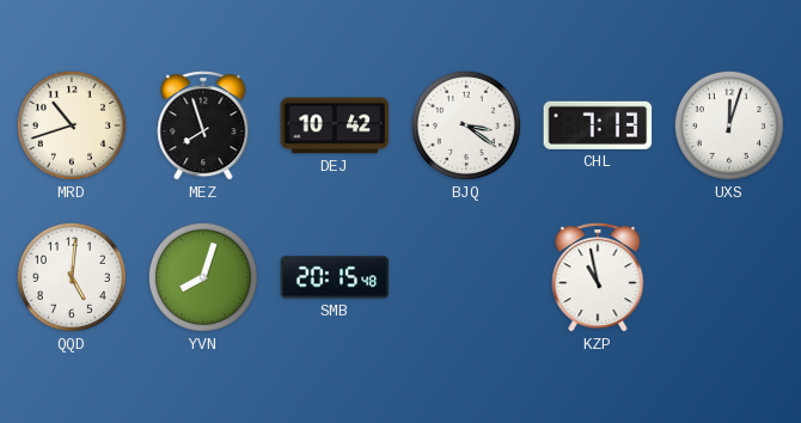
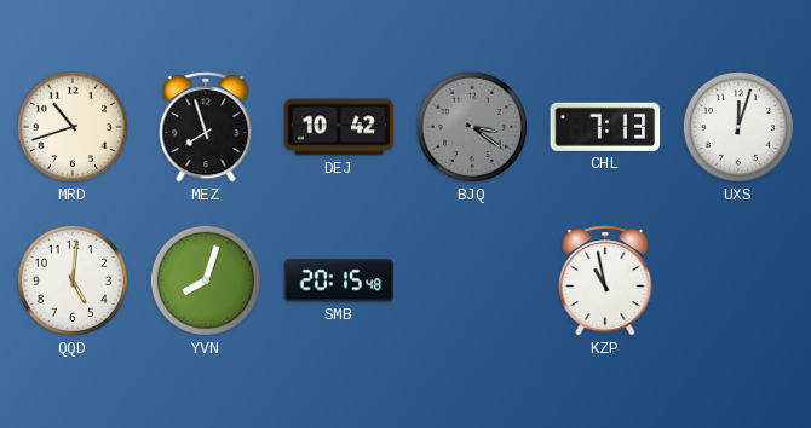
BJQ dial: white -> grey
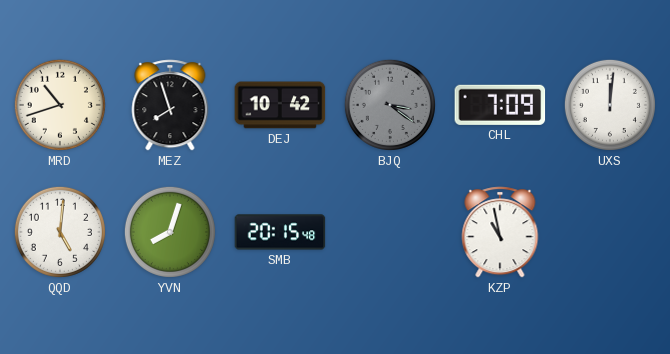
CHL: 7:13 -> 7:09
UXS: 12:03 -> 12:01
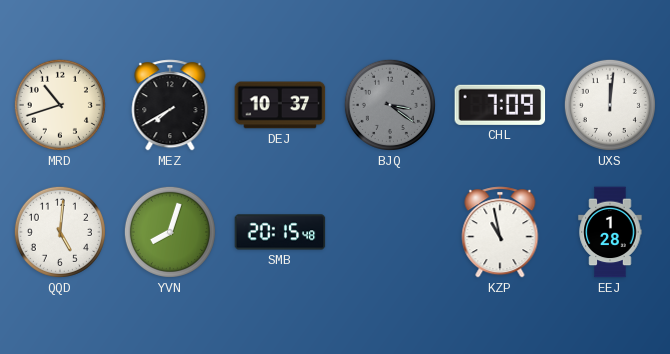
MEZ: 7:57 -> 7:40
DEJ: 10:42 -> 10:37
EEJ: none -> 1:28
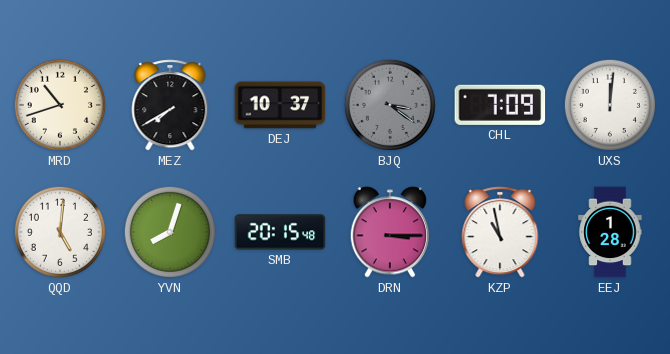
DRN: none -> 3:15
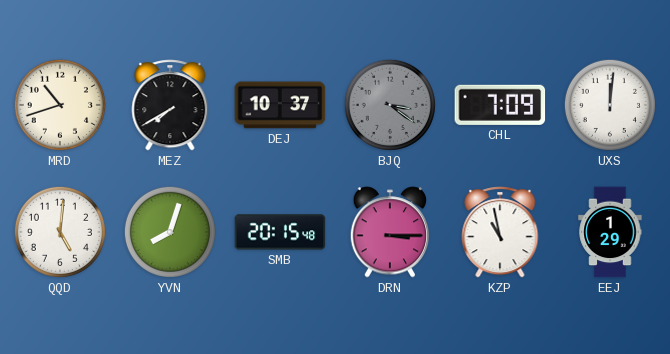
EEJ: 1:28 -> 1:29
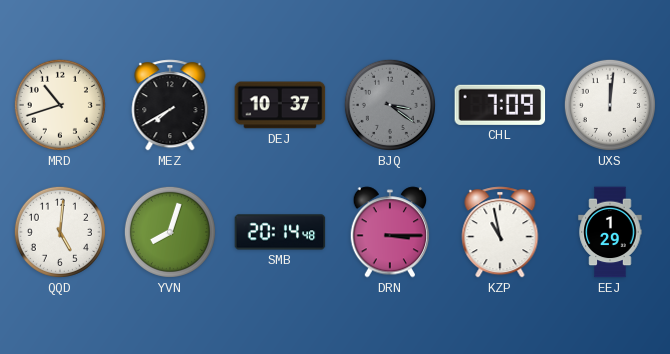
SMB: 20:15 -> 20:14
